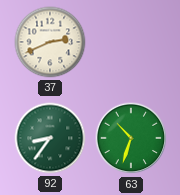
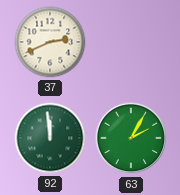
92: 8:36 -> 11:59
63: 10:33 -> 2:05
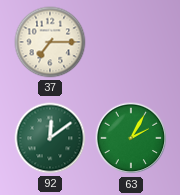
37: 2:41 -> 7:15
92: 11:59 -> 12:09
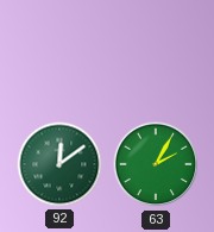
37: 7:15 -> none
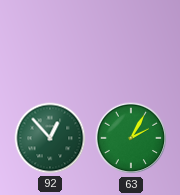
92: 12:09 -> 12:53
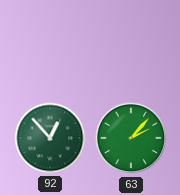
63: 2:05 -> 2:07
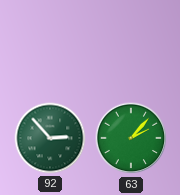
92: 12:53 -> 2:53
